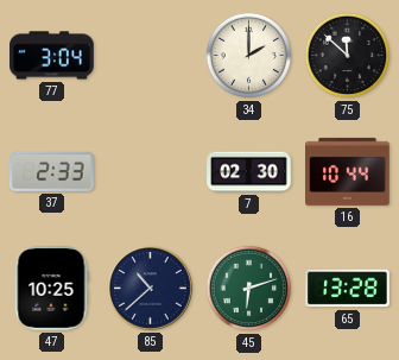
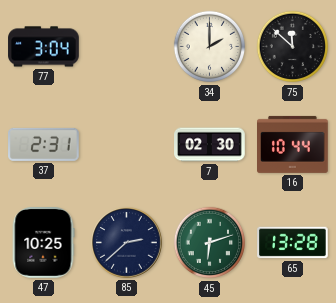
37: 2:33 -> 2:31
85: 10:38 -> 2:38
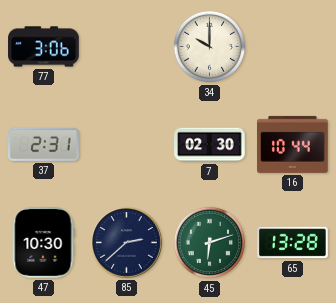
77: 3:04 -> 3:06
34: 2:00 -> 10:00
75: 11:52 -> none
47: 10:25 -> 10:30
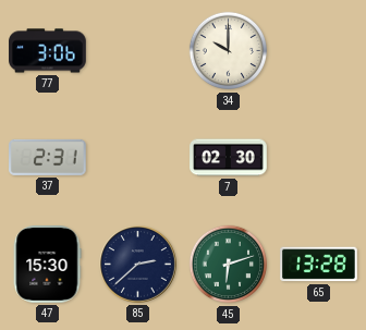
16: 10:44 -> none
47: 10:30 -> 15:30
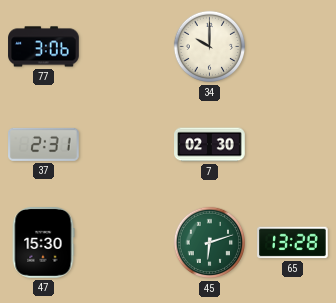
85: 2:38 -> none
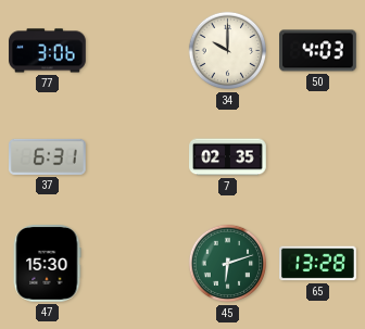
50: none -> 4:03
37: 2:31 -> 6:31
7: 02:30 -> 02:35
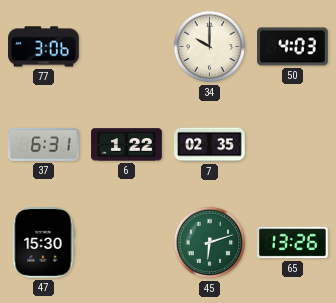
6: none -> 1:22
65: 13:28 -> 13:26
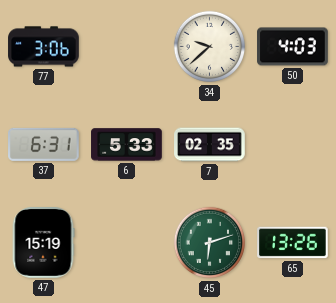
34: 10:00 -> 9:38
6: 1:22 -> 5:33
47: 15:30 -> 15:19
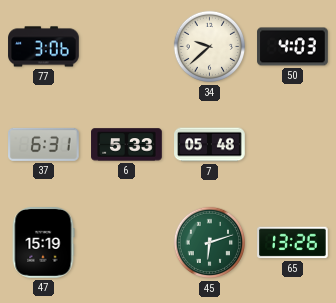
7: 02:35 -> 05:48
